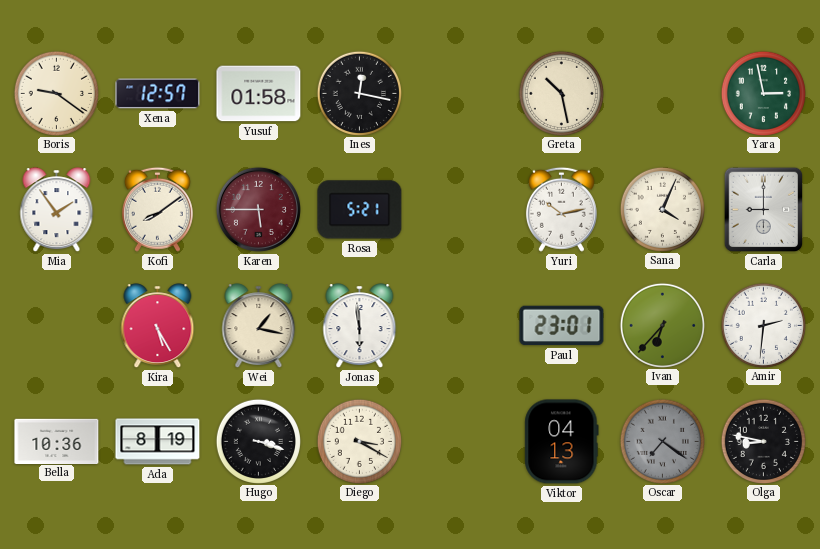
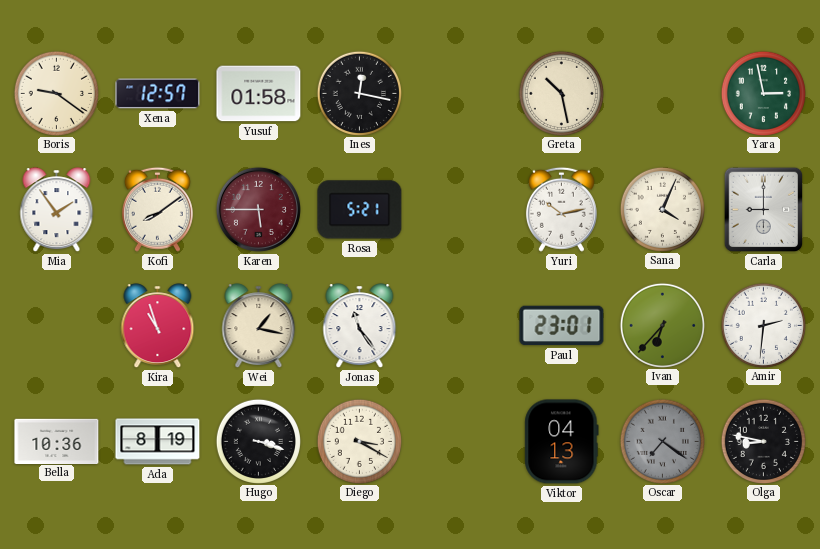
Kira: 5:25 -> 10:57
Jonas: 5:59 -> 11:24
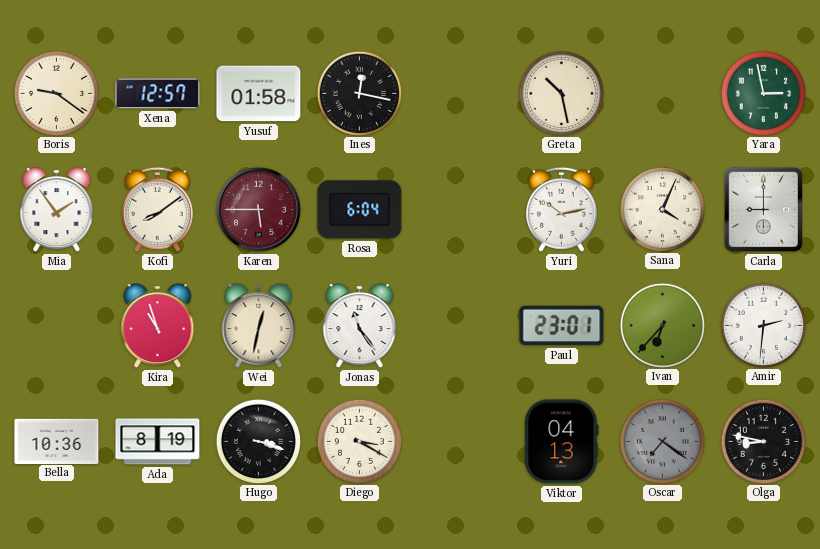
Rosa: 5:21 -> 6:04
Wei: 1:17 -> 12:32
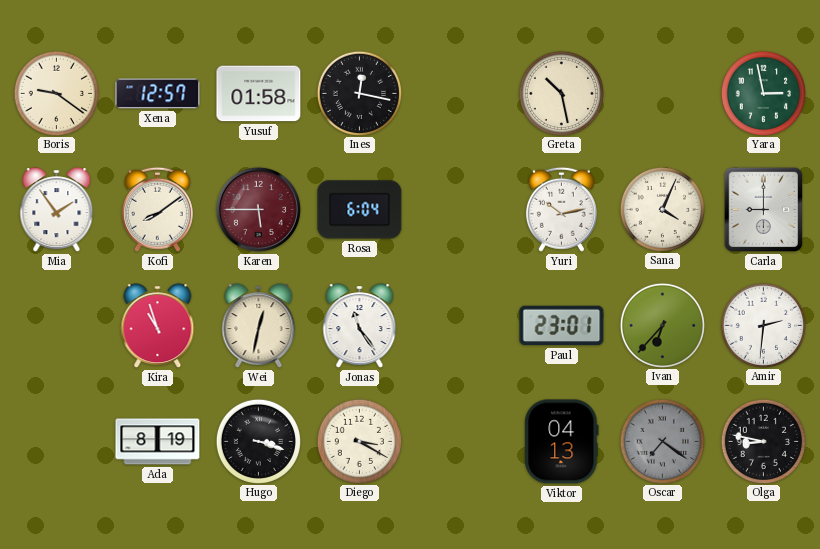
Bella: 10:36 -> none
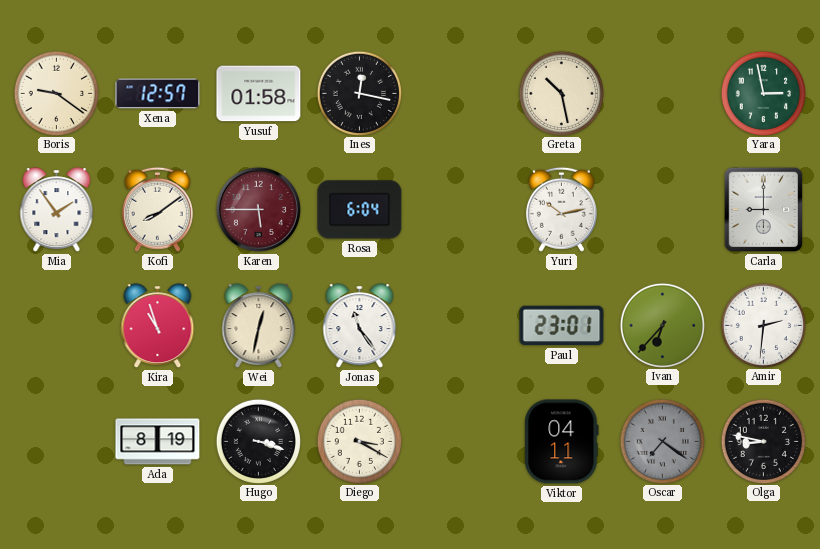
Sana: 4:04 -> none
Viktor: 04:13 -> 04:11
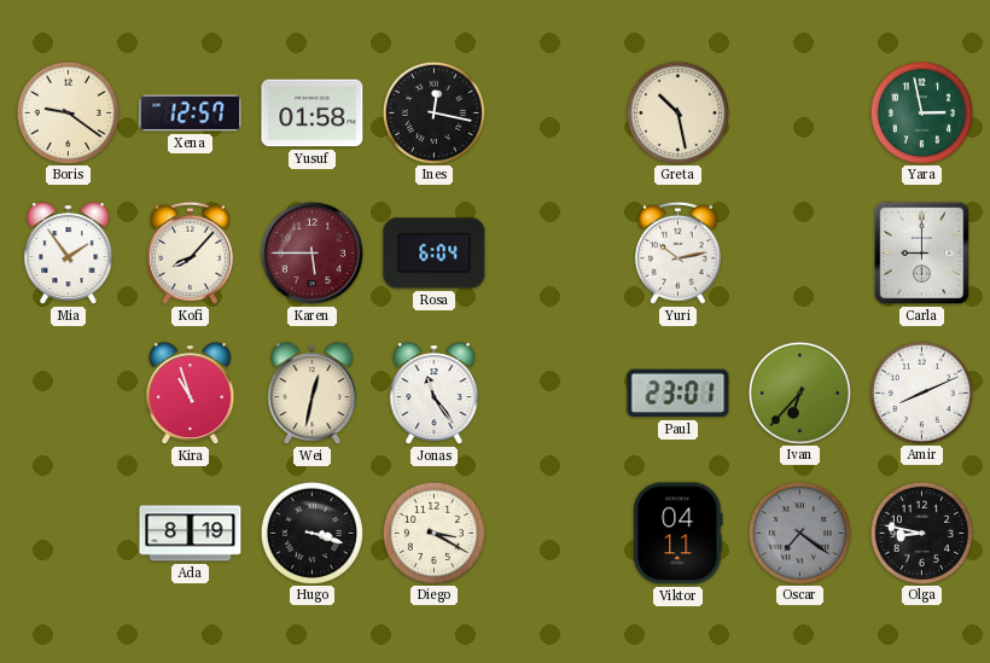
Kofi: 8:09 -> 8:07
Amir: 2:31 -> 8:11
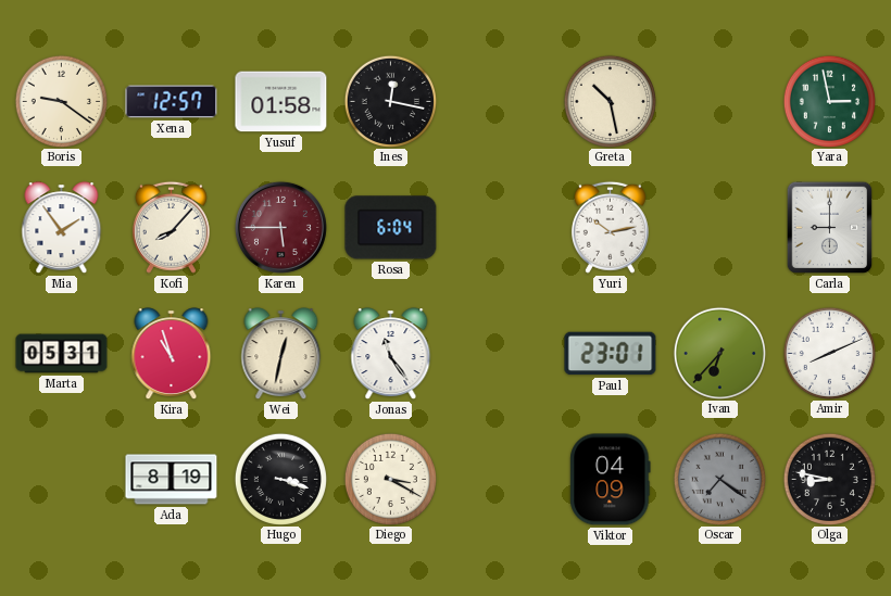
Marta: none -> 05:31
Viktor: 04:11 -> 04:09
